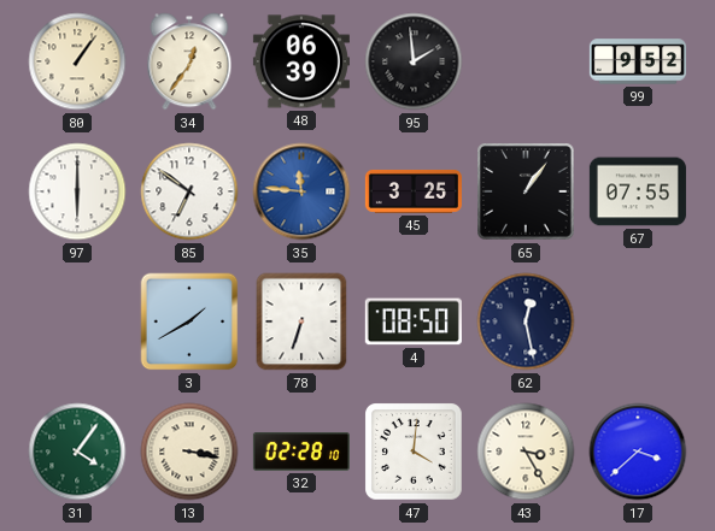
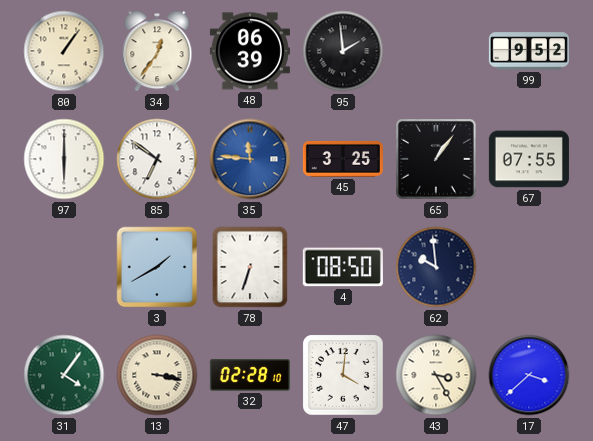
62: 12:28 -> 9:59
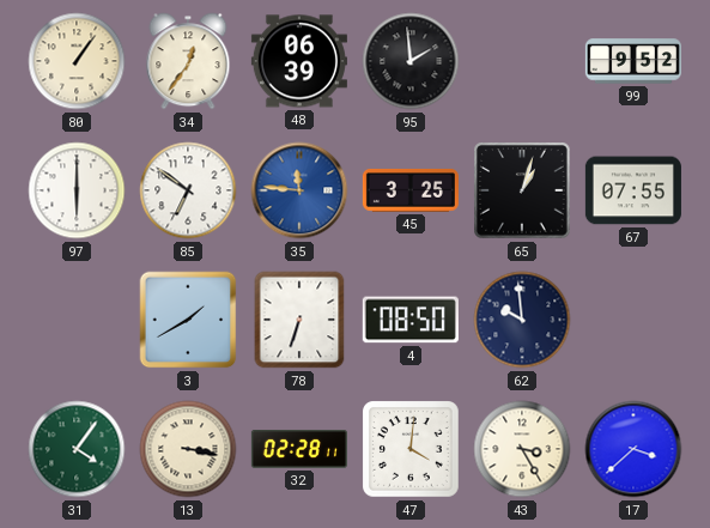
65: 1:06 -> 1:03
32: 02:28:10 -> 02:28:11
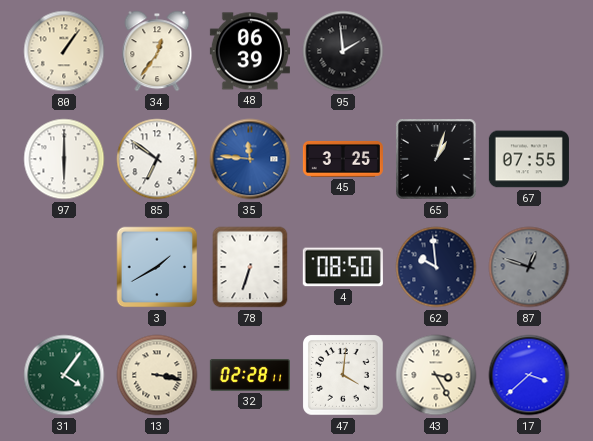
99: 9:52 -> none
87: none -> 12:48
